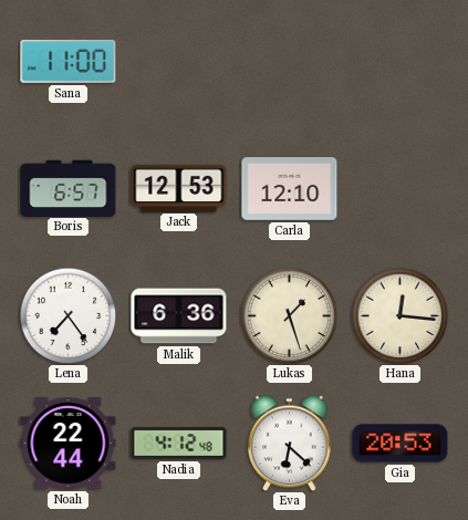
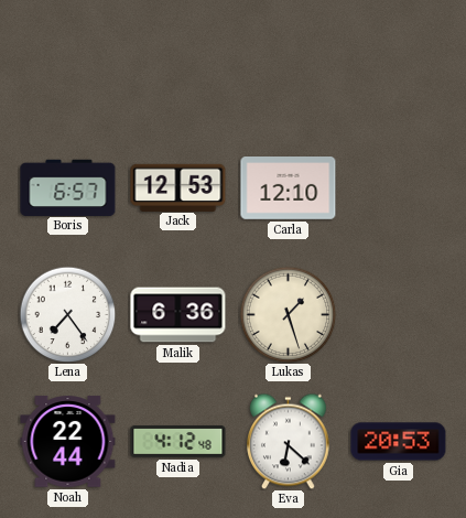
Sana: 11:00 -> none
Hana: 12:16 -> none
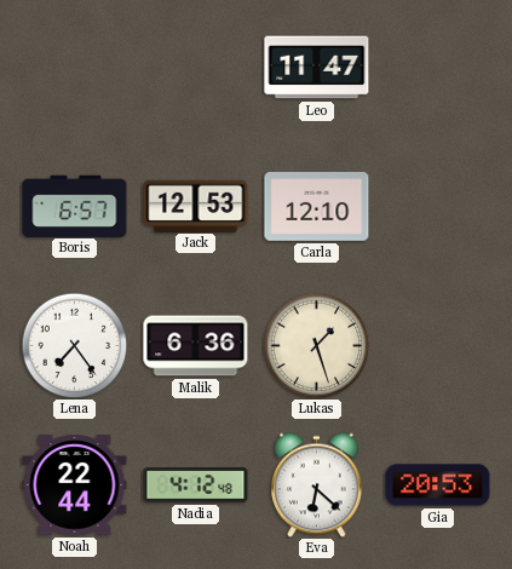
Leo: none -> 11:47
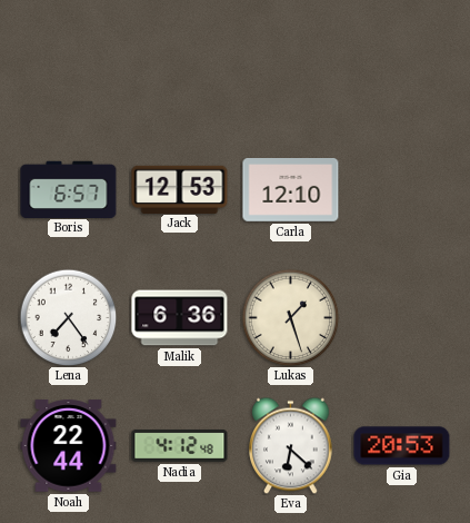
Leo: 11:47 -> none
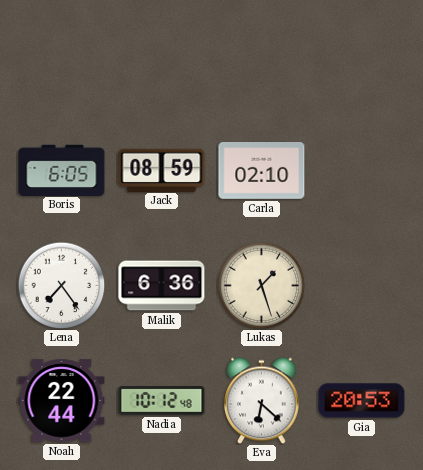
Boris: 6:57 -> 6:05
Jack: 12:53 -> 08:59
Carla: 12:10 -> 02:10
Nadia: 4:12 -> 10:12
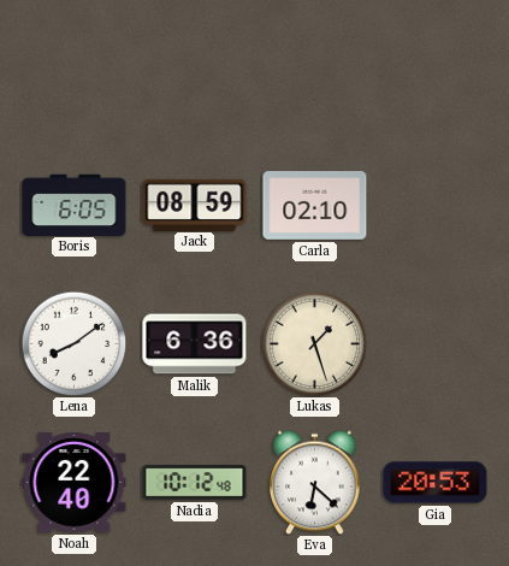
Lena: 7:24 -> 8:09
Noah: 22:44 -> 22:40
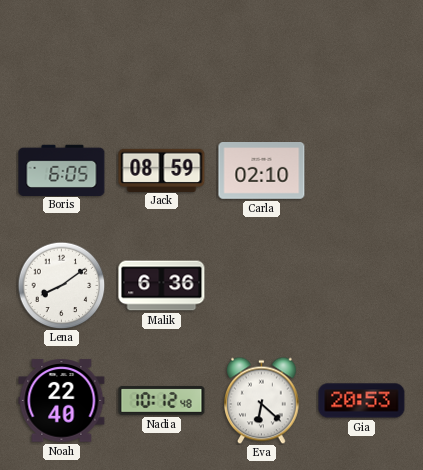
Lukas: 1:27 -> none
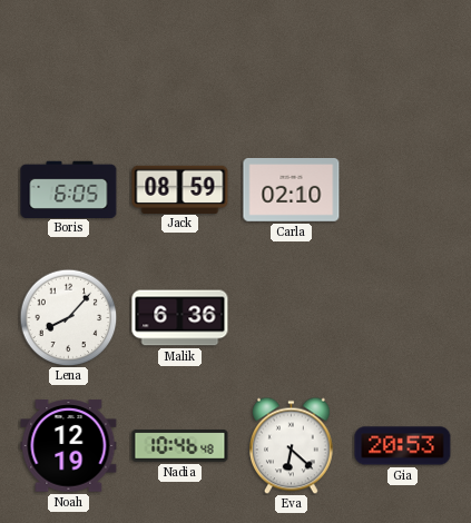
Lena: 8:09 -> 8:07
Noah: 22:40 -> 12:19
Nadia: 10:12 -> 10:46
